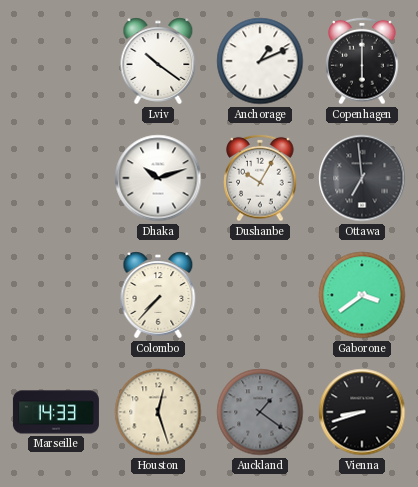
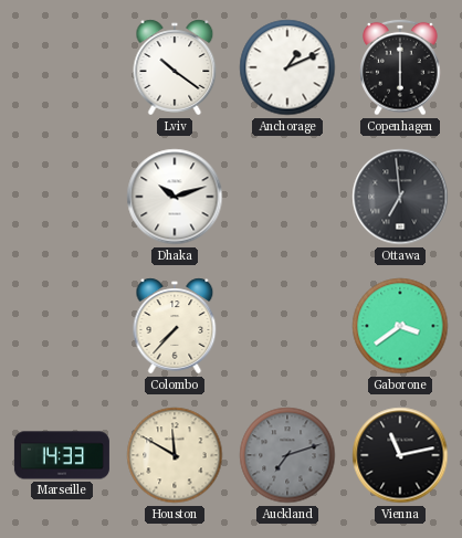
Dushanbe: 10:05 -> none
Houston: 12:27 -> 11:50
Auckland: 1:21 -> 7:12
Vienna: 8:42 -> 11:13
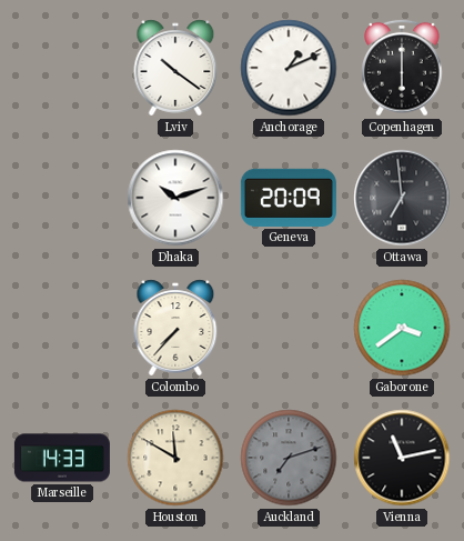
Geneva: none -> 20:09
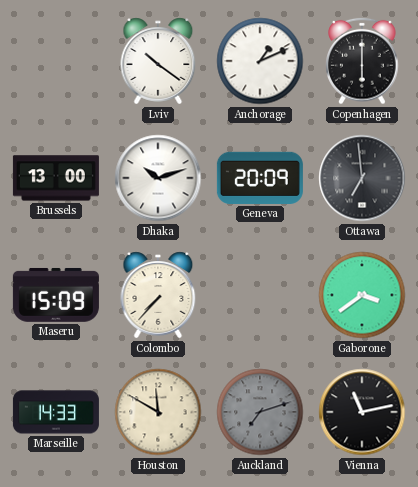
Brussels: none -> 13:00
Maseru: none -> 15:09
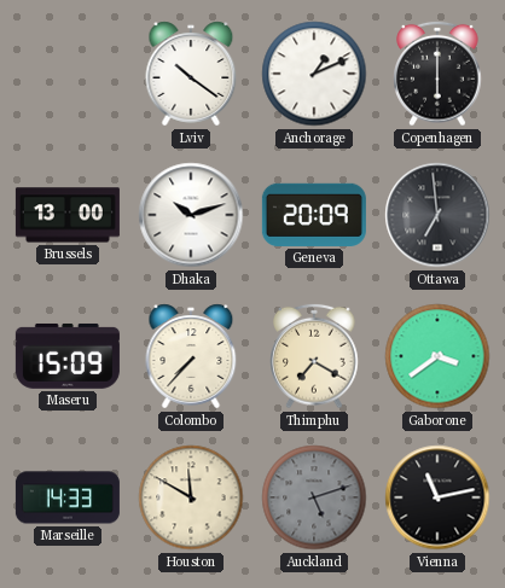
Thimphu: none -> 7:20
Auckland: 7:12 -> 5:12
